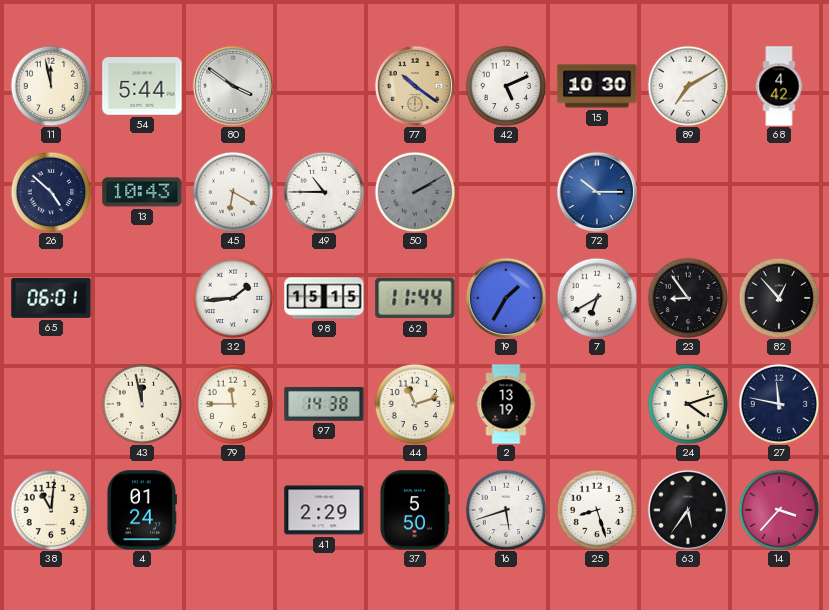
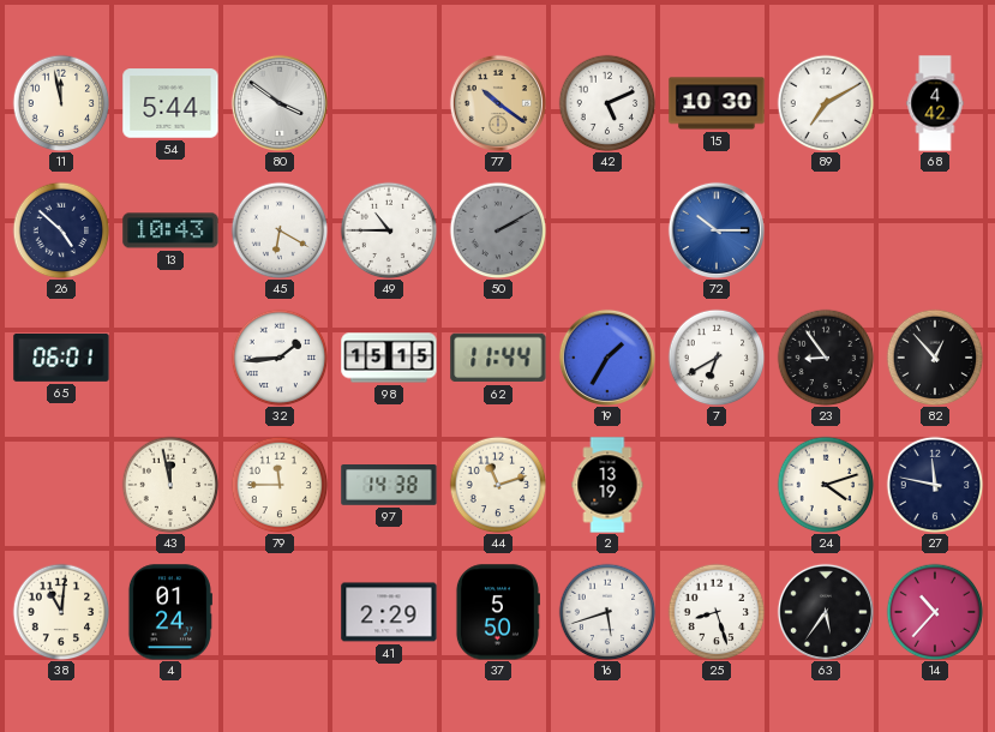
14: 3:37 -> 10:37
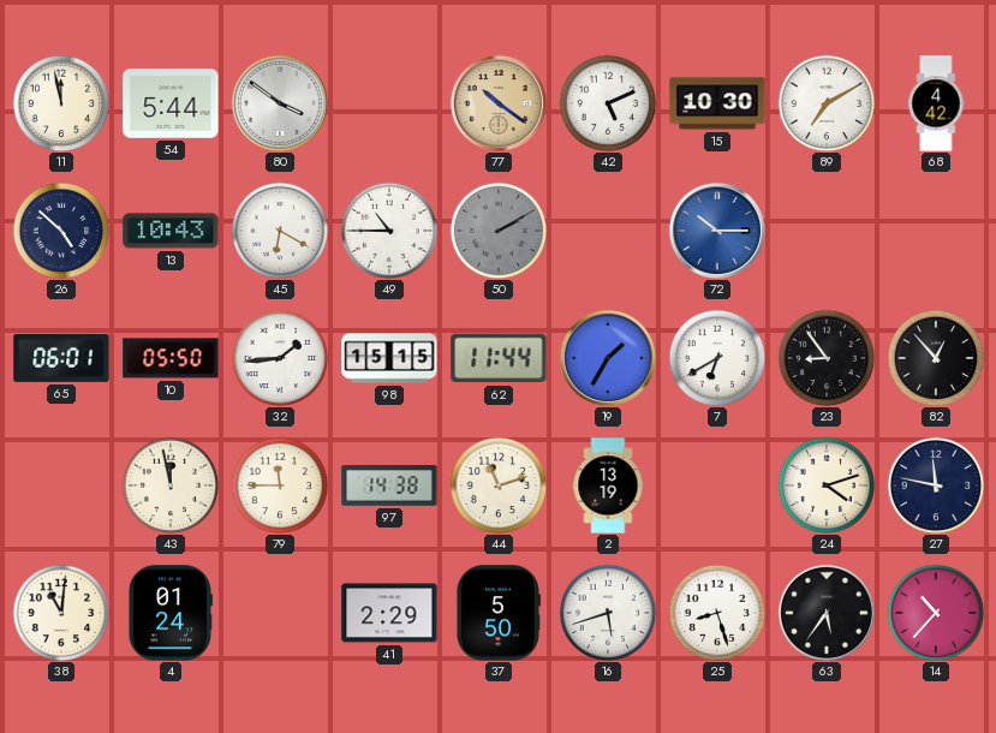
10: none -> 05:50
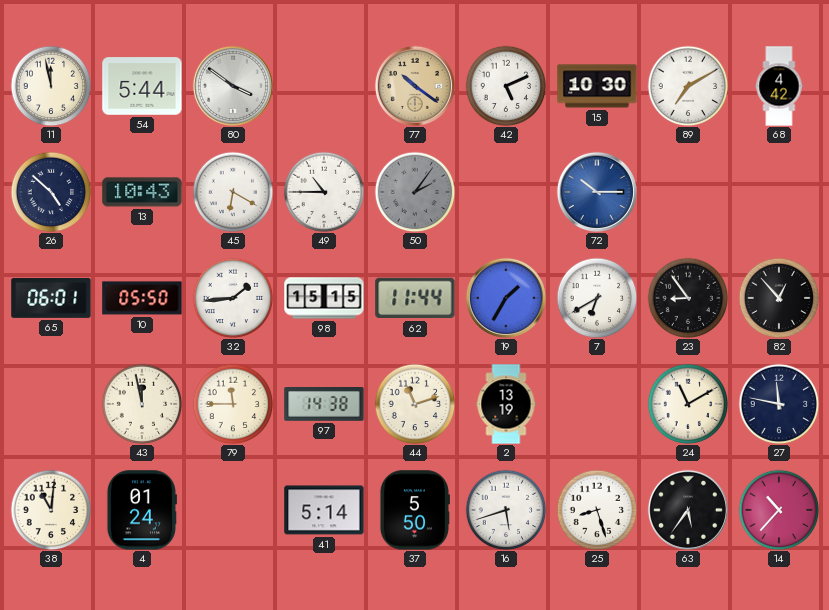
50: 2:10 -> 2:06
24: 4:12 -> 11:10
41: 2:29 -> 5:14
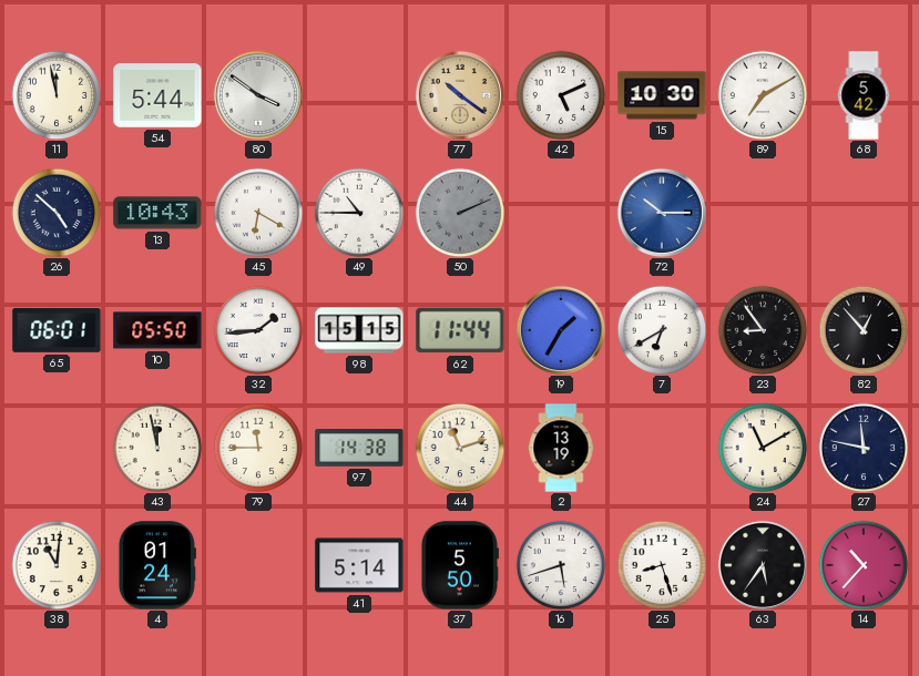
68: 4:42 -> 5:42
50: 2:06 -> 2:11
